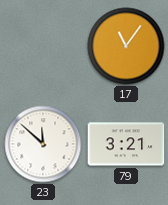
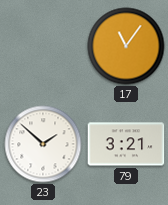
23: 11:52 -> 1:52
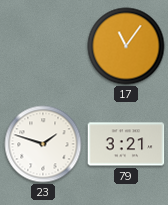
23: 1:52 -> 1:48
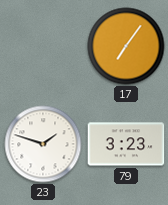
17: 11:06 -> 7:06
79: 3:21 -> 3:23
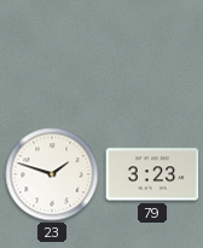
17: 7:06 -> none
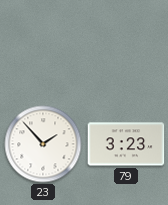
23: 1:48 -> 1:53
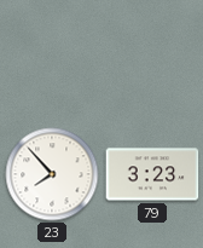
23: 1:53 -> 7:53
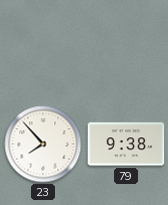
79: 3:23 -> 9:38
